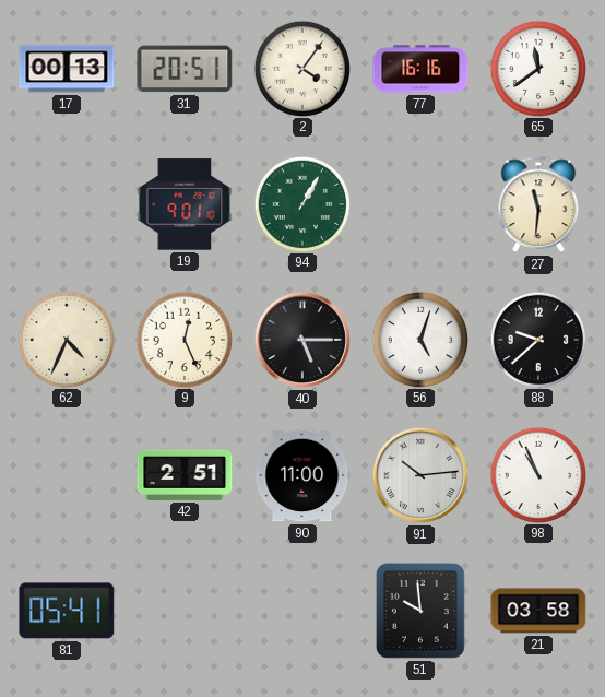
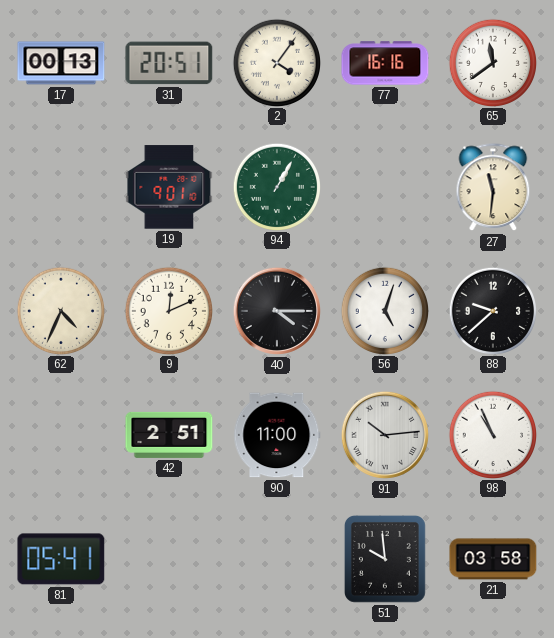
9: 12:26 -> 12:11
40: 5:15 -> 4:15
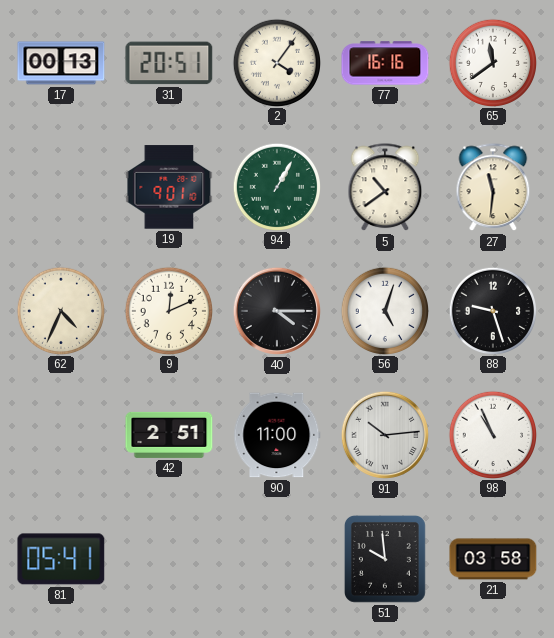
5: none -> 10:39
88: 9:38 -> 9:27
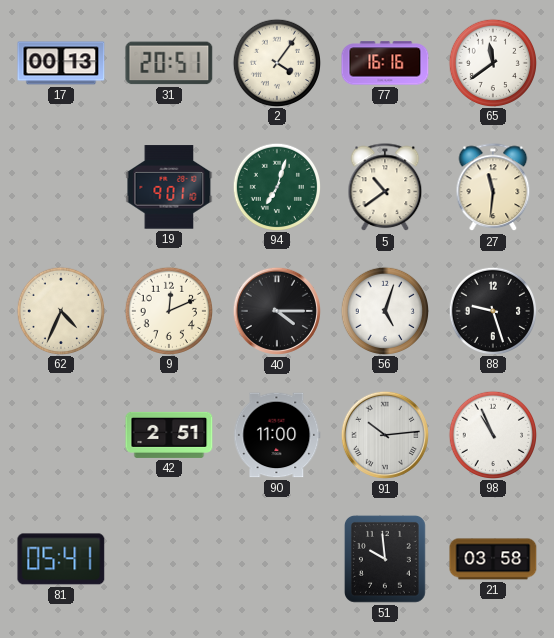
94: 1:05 -> 7:03
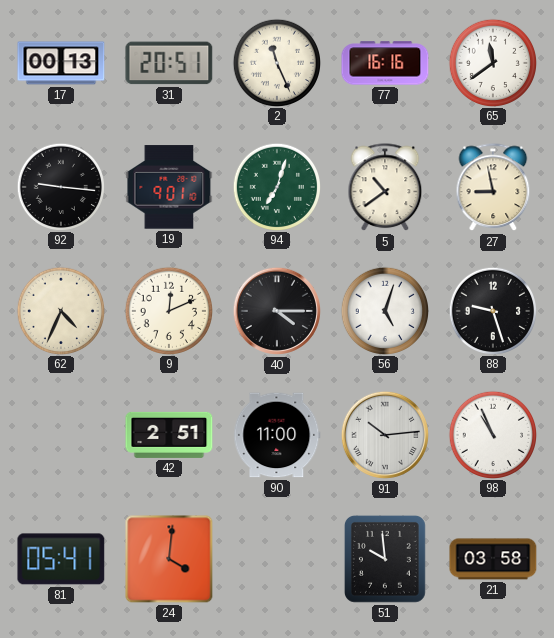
2: 4:06 -> 11:26
92: none -> 9:16
27: 11:31 -> 8:58
24: none -> 4:01
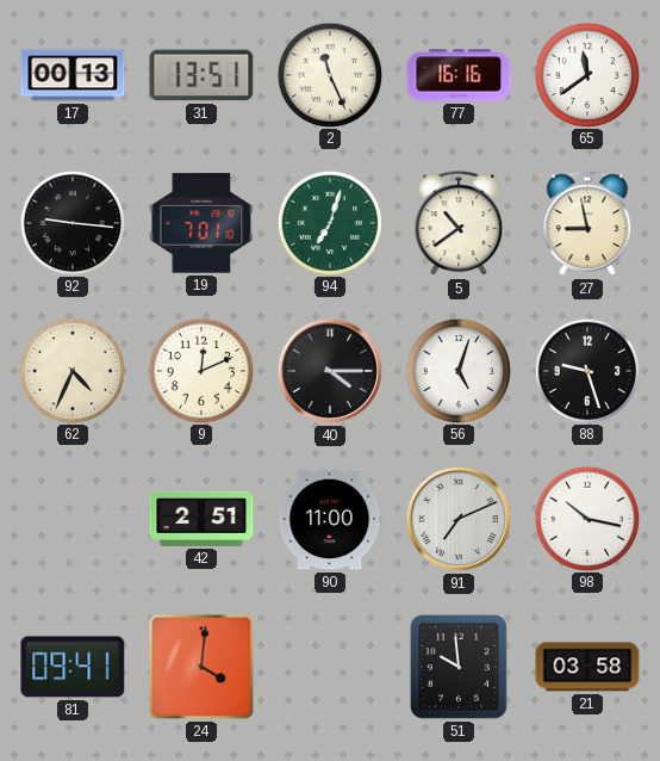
31: 20:51 -> 13:51
19: 9:01 -> 7:01
91: 10:14 -> 7:11
98: 10:56 -> 10:17
81: 05:41 -> 09:41
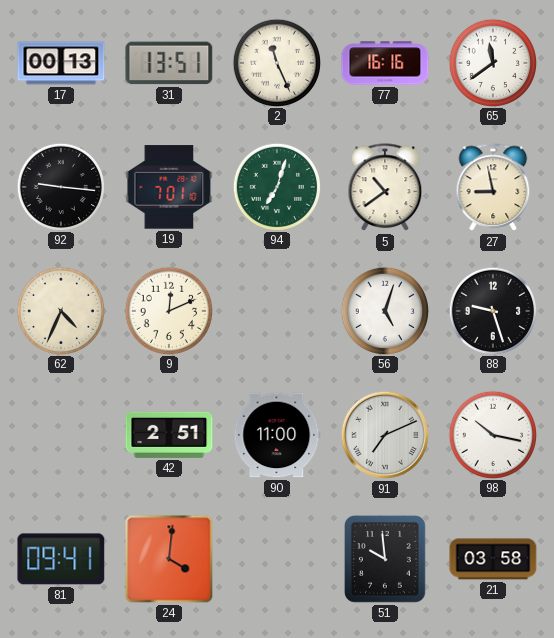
40: 4:15 -> none
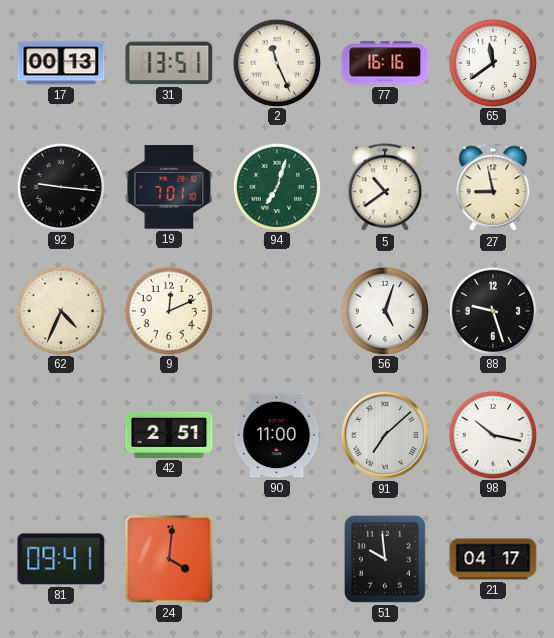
91: 7:11 -> 7:08
21: 03:58 -> 04:17
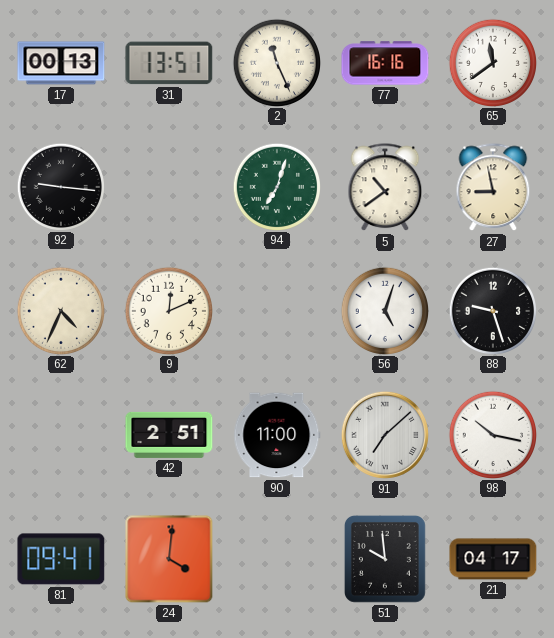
19: 7:01 -> none
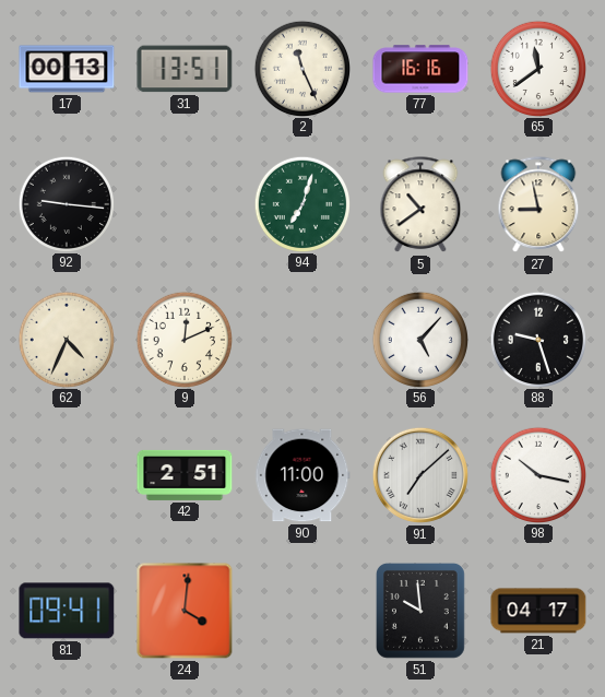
56: 5:03 -> 5:07
